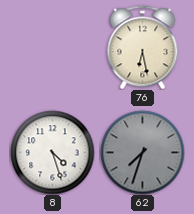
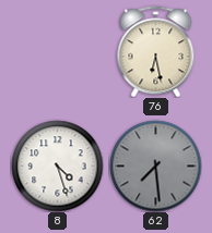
62: 7:33 -> 7:29
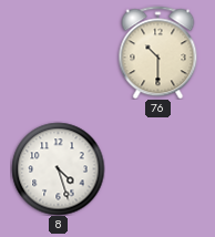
76: 6:28 -> 10:30
62: 7:29 -> none
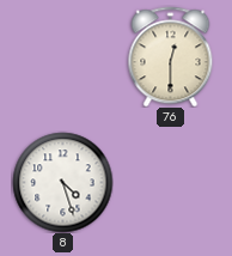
76: 10:30 -> 12:30
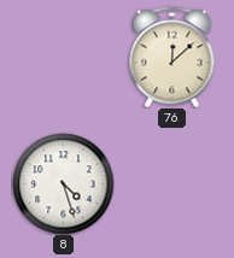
76: 12:30 -> 12:08
